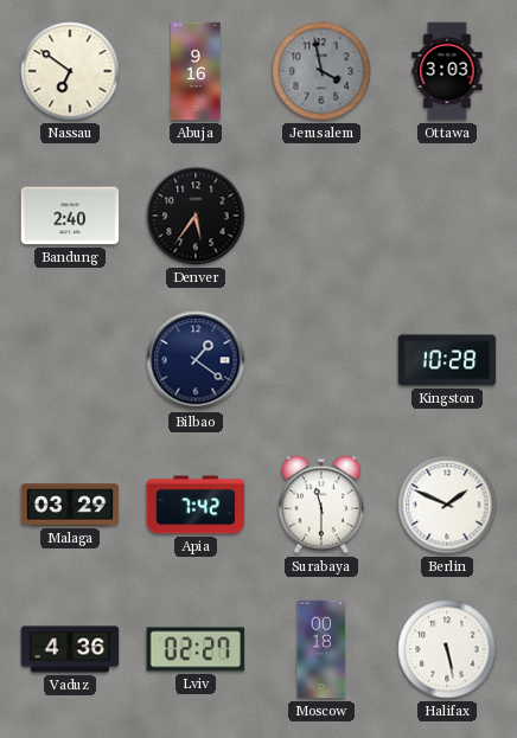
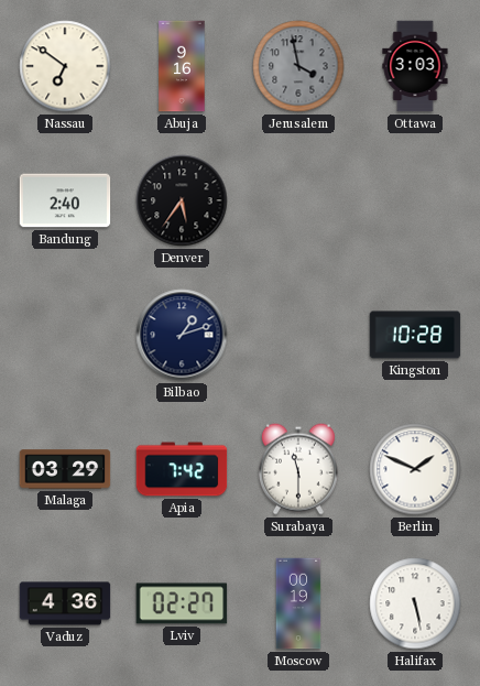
Bilbao: 1:21 -> 1:12
Moscow: 00:18 -> 00:19
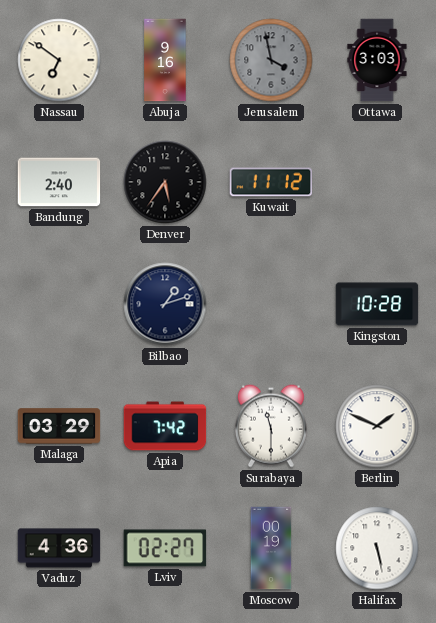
Kuwait: none -> 11:12
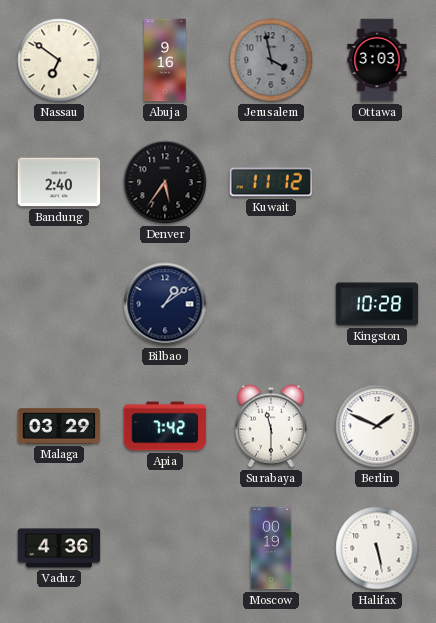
Bilbao: 1:12 -> 1:09
Lviv: 02:27 -> none
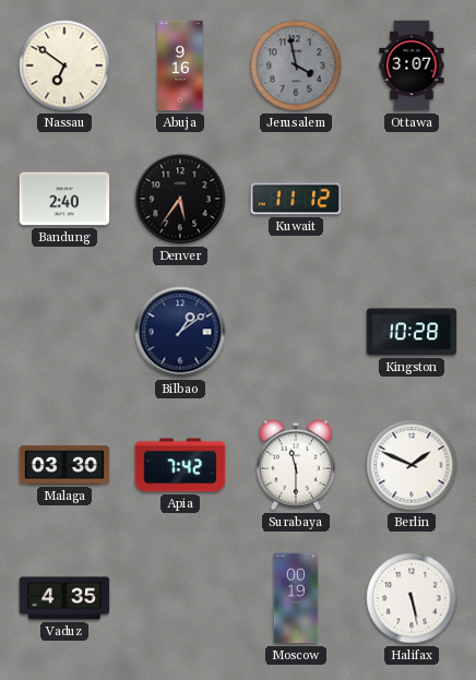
Ottawa: 3:03 -> 3:07
Malaga: 03:29 -> 03:30
Vaduz: 4:36 -> 4:35
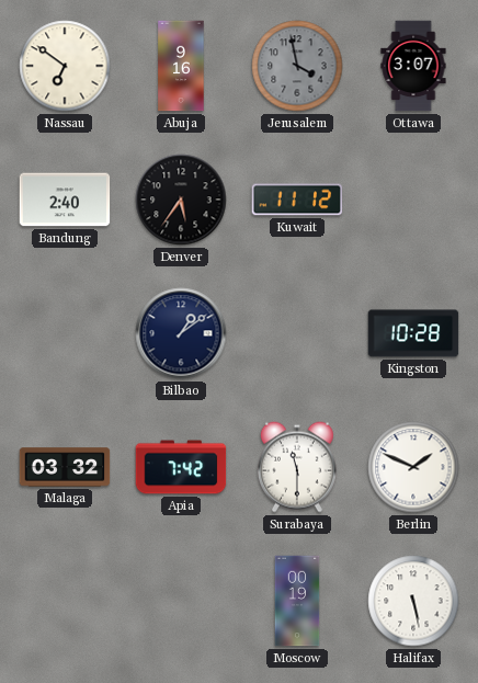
Malaga: 03:30 -> 03:32
Vaduz: 4:35 -> none
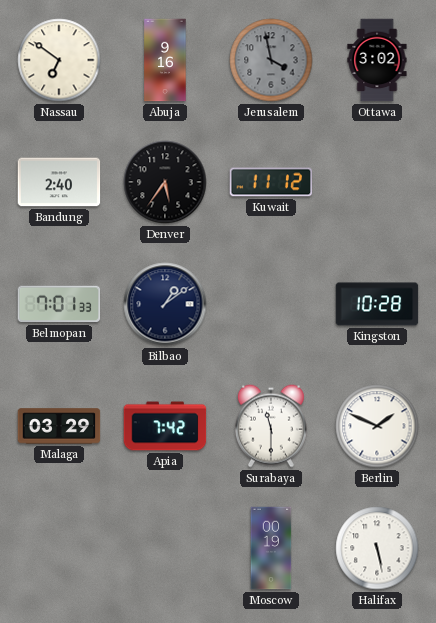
Ottawa: 3:07 -> 3:02
Belmopan: none -> 7:01
Malaga: 03:32 -> 03:29
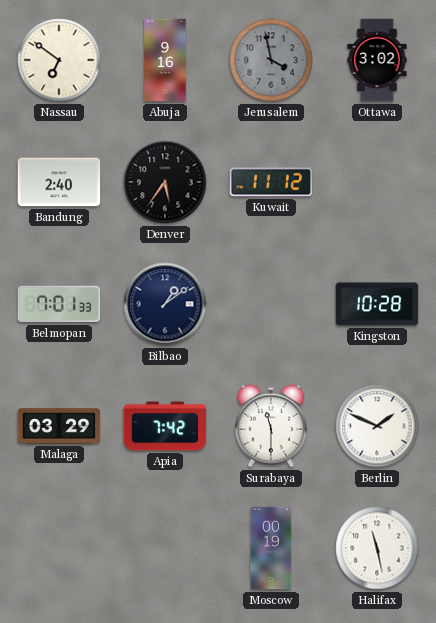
Halifax: 5:28 -> 11:28
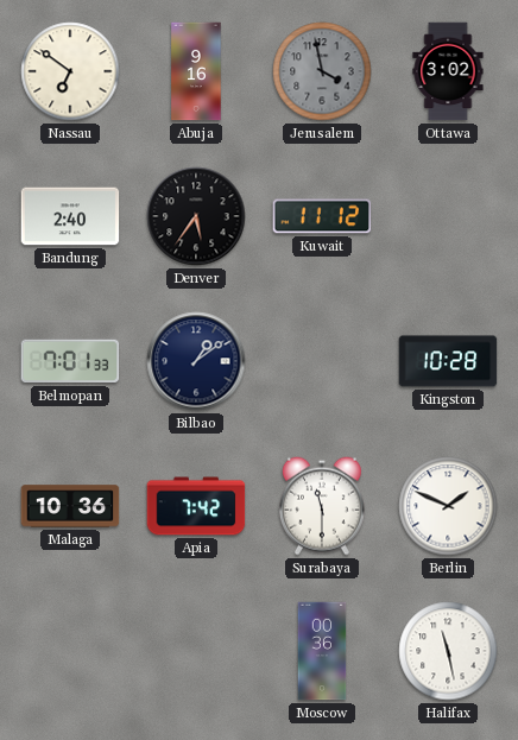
Malaga: 03:29 -> 10:36
Moscow: 00:19 -> 00:36
